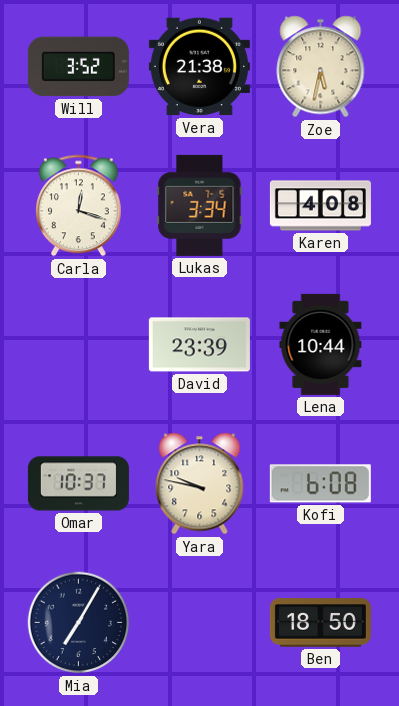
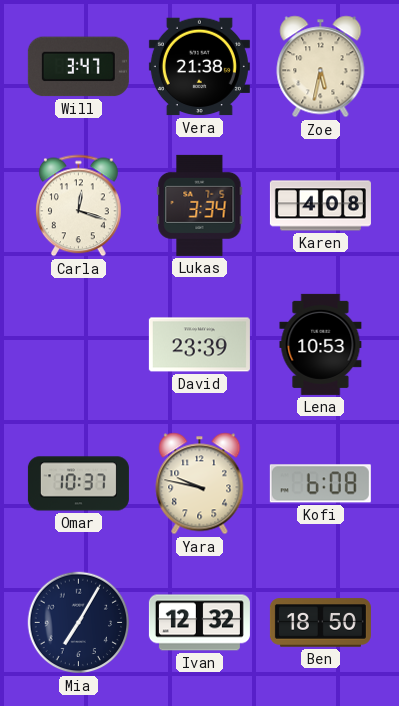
Will: 3:52 -> 3:47
Lena: 10:44 -> 10:53
Ivan: none -> 12:32
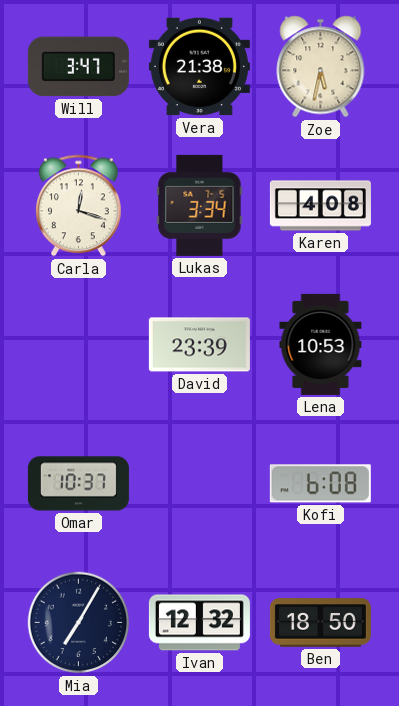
Yara: 9:47 -> none
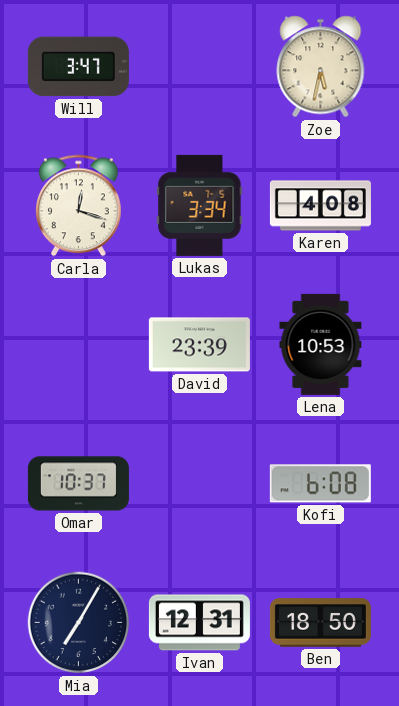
Vera: 21:38 -> none
Ivan: 12:32 -> 12:31
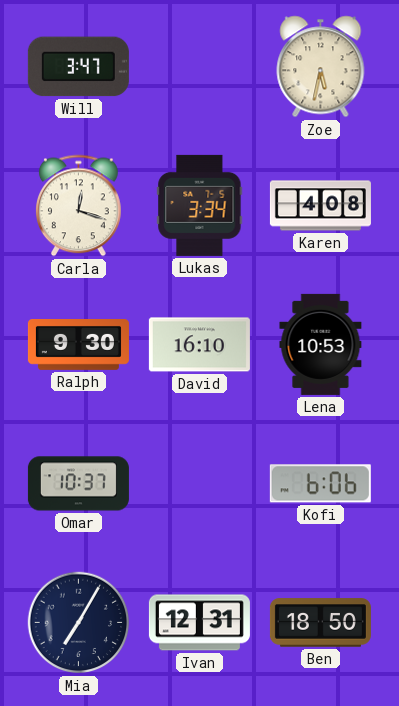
Ralph: none -> 9:30
David: 23:39 -> 16:10
Kofi: 6:08 -> 6:06
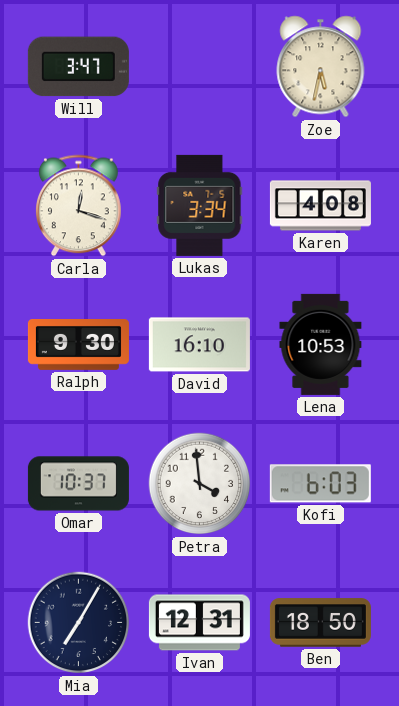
Petra: none -> 3:59
Kofi: 6:06 -> 6:03
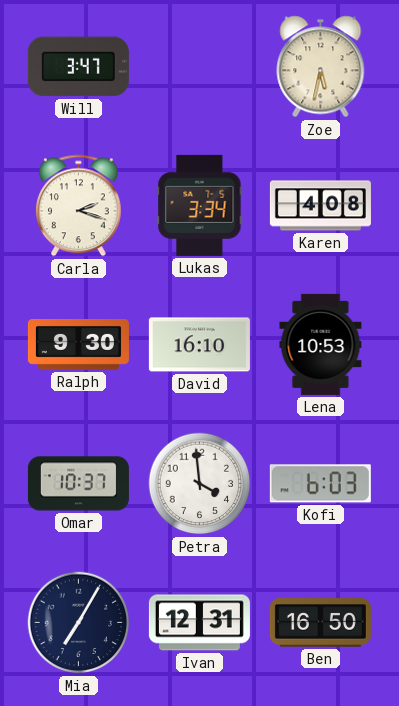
Carla: 12:18 -> 2:18
Ben: 18:50 -> 16:50
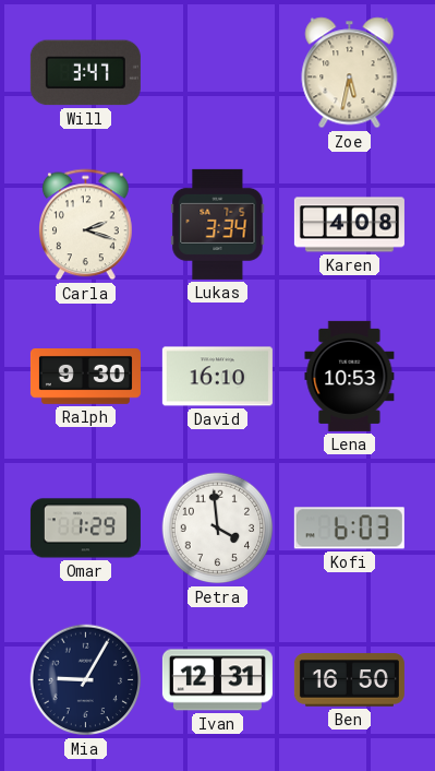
Omar: 10:37 -> 1:29
Mia: 7:05 -> 9:05
